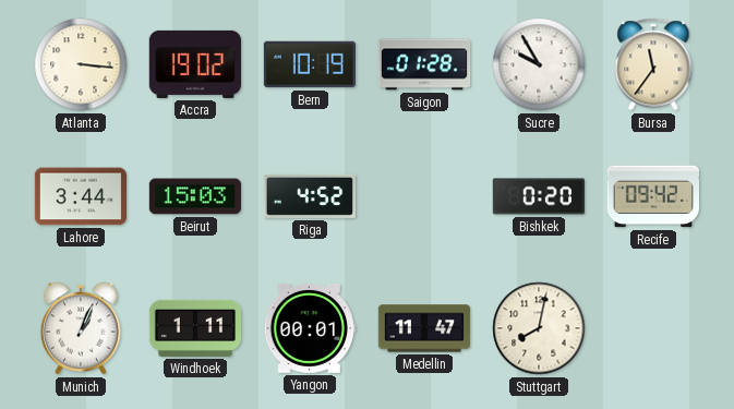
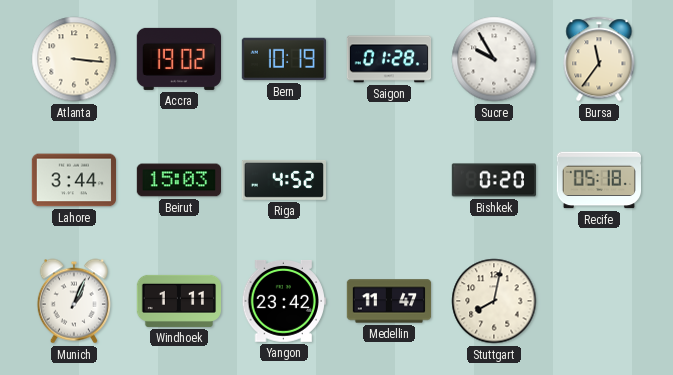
Recife: 09:42 -> 05:18
Yangon: 00:01 -> 23:42
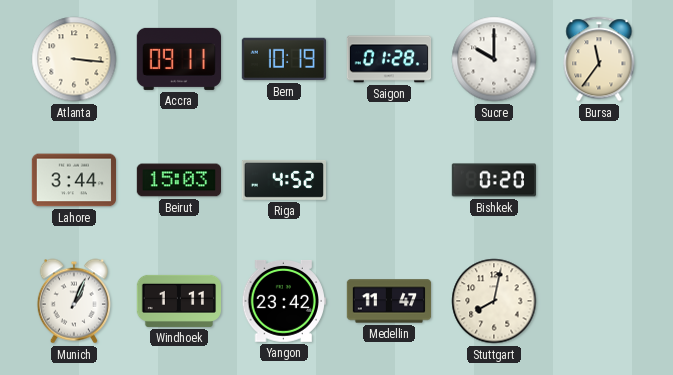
Accra: 19:02 -> 09:11
Sucre: 9:55 -> 10:00
Recife: 05:18 -> none
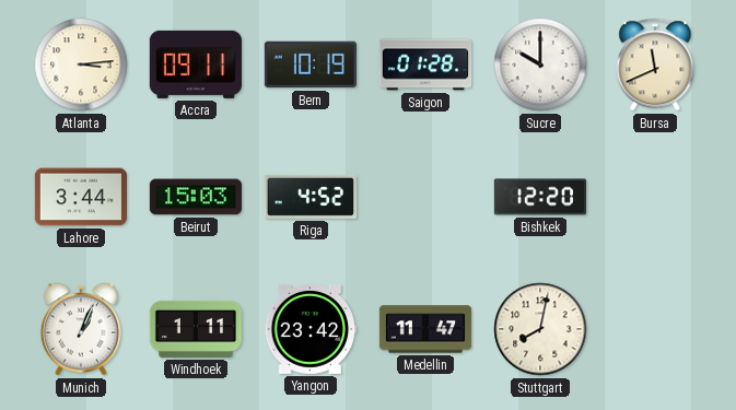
Atlanta: 3:16 -> 3:14
Bursa: 11:36 -> 11:41
Bishkek: 0:20 -> 12:20
